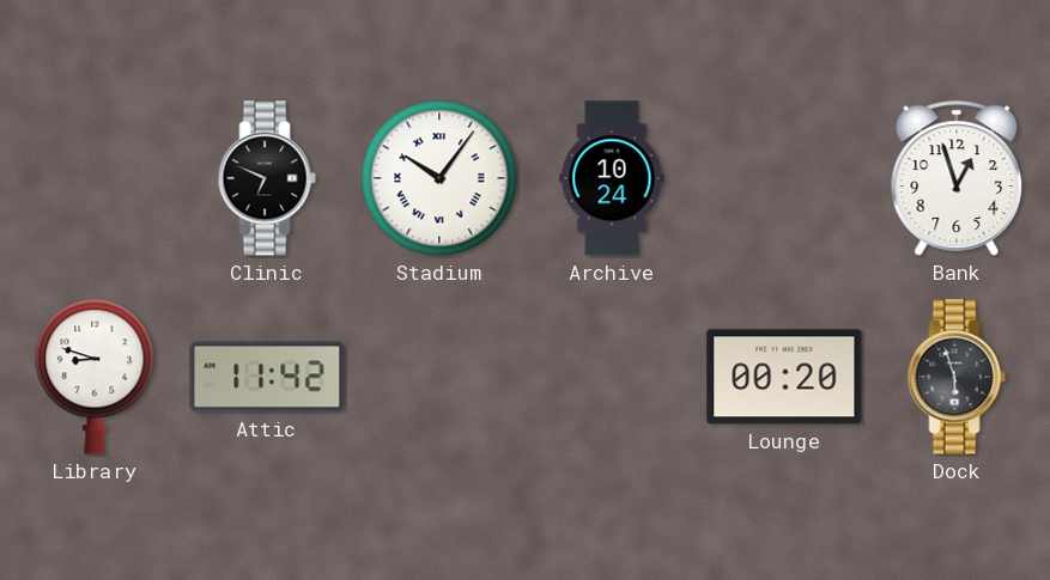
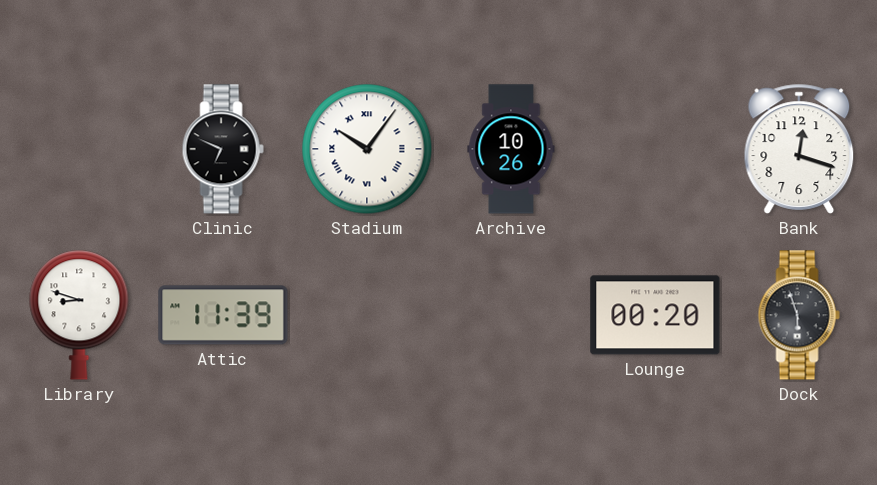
Archive: 10:24 -> 10:26
Bank: 12:57 -> 12:18
Attic: 11:42 -> 11:39
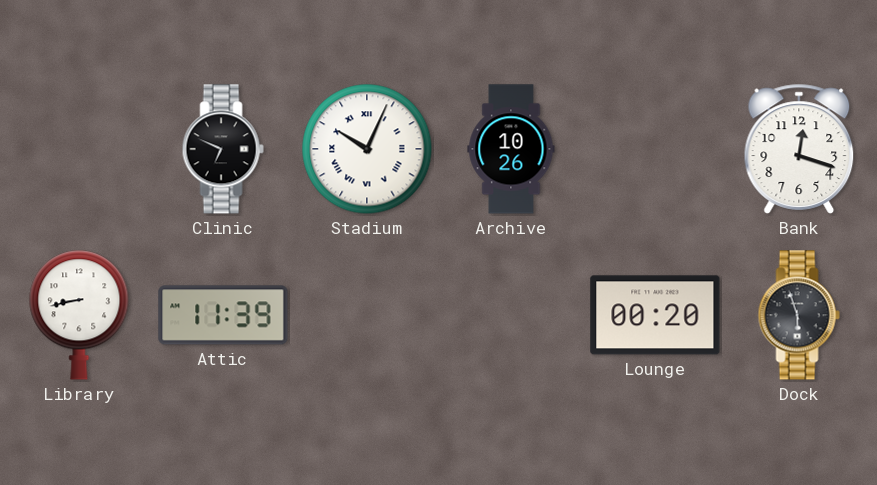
Stadium: 10:06 -> 10:04
Library: 8:48 -> 8:43
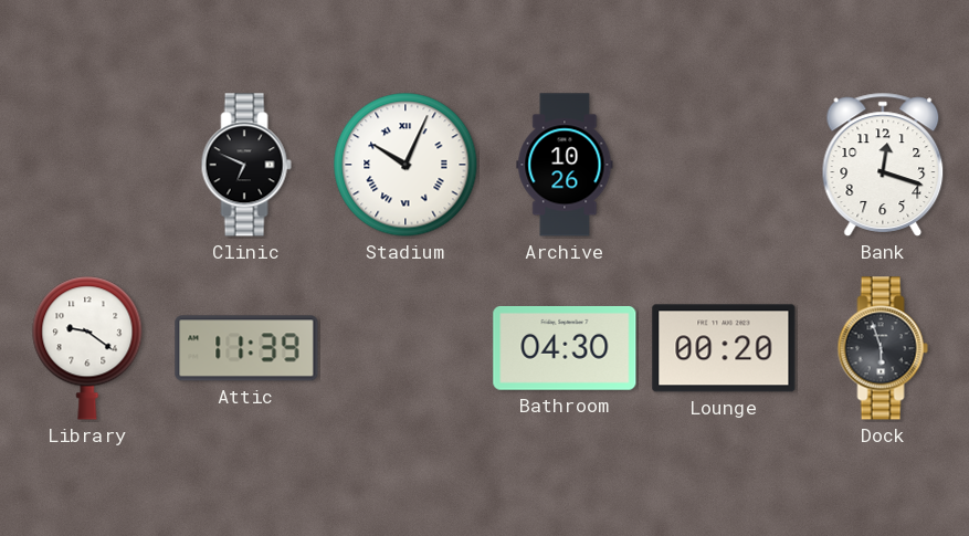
Library: 8:43 -> 9:21
Bathroom: none -> 04:30
